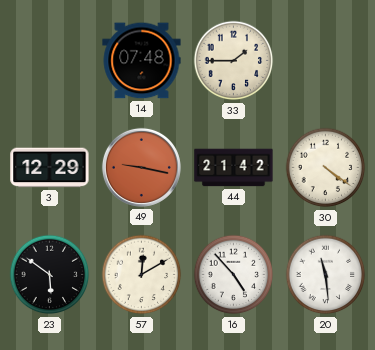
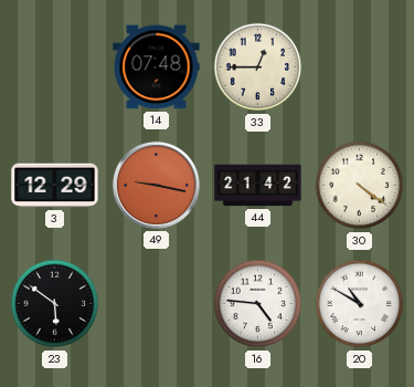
33: 1:45 -> 12:45
57: 12:10 -> none
16: 4:53 -> 4:46
20: 11:29 -> 10:50
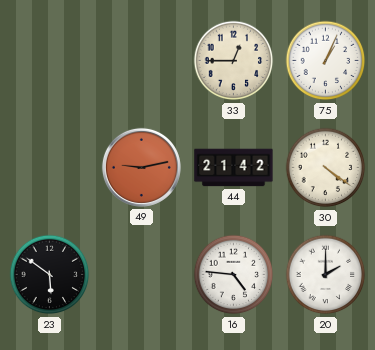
14: 07:48 -> none
75: none -> 1:04
3: 12:29 -> none
49: 9:17 -> 9:13
20: 10:50 -> 2:00
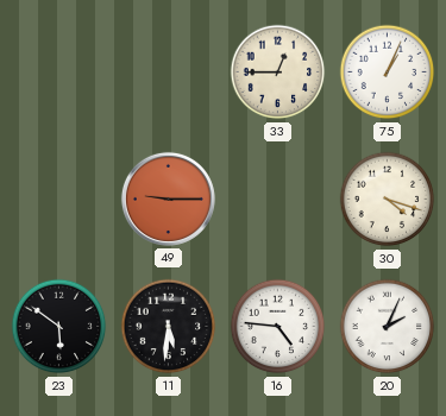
49: 9:13 -> 9:15
44: 21:42 -> none
30: 4:21 -> 4:18
11: none -> 5:31
20: 2:00 -> 2:04
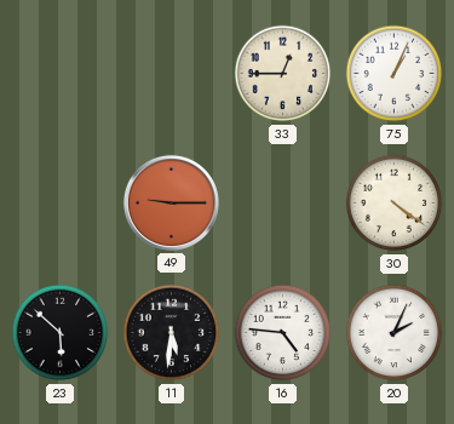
30: 4:18 -> 4:21
23: 5:51 -> 5:52
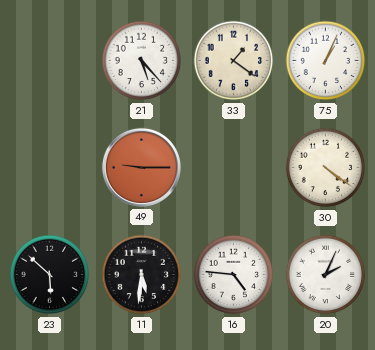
21: none -> 5:23
33: 12:45 -> 1:21
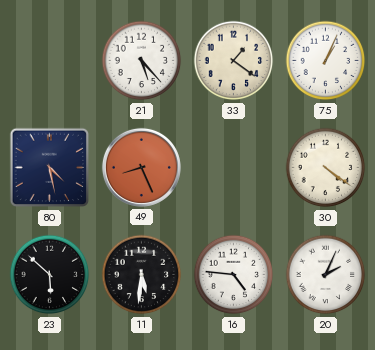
80: none -> 4:28
49: 9:15 -> 8:26
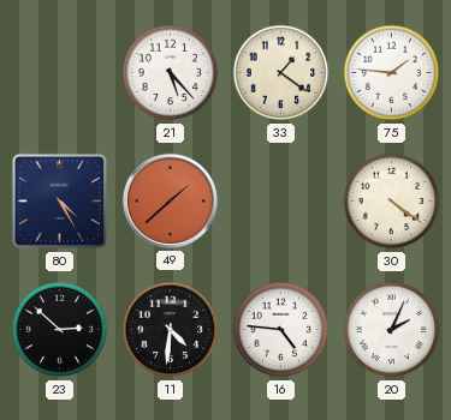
75: 1:04 -> 1:46
80: 4:28 -> 4:25
49: 8:26 -> 1:38
23: 5:52 -> 2:52
11: 5:31 -> 4:31
